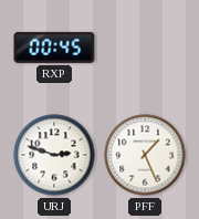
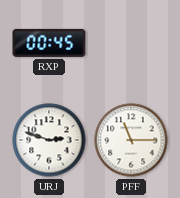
PFF: 1:26 -> 11:15
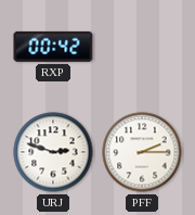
RXP: 00:45 -> 00:42
PFF: 11:15 -> 2:15
